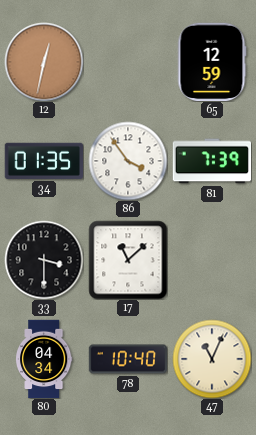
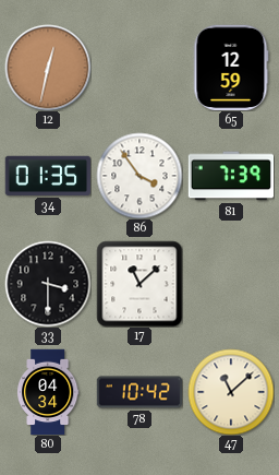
78: 10:40 -> 10:42
47: 11:04 -> 11:08
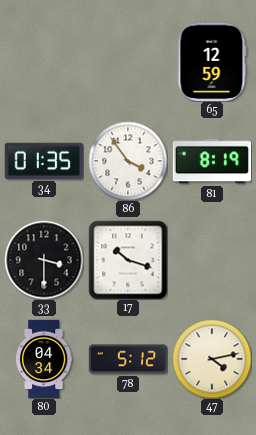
12: 12:32 -> none
81: 7:39 -> 8:19
17: 11:08 -> 10:18
78: 10:42 -> 5:12
47: 11:08 -> 4:13
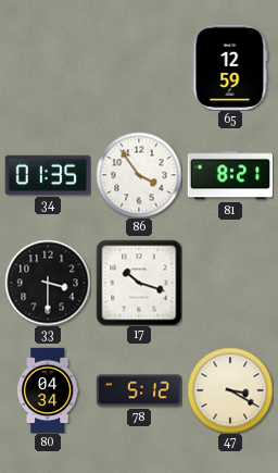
81: 8:19 -> 8:21
47: 4:13 -> 3:20
